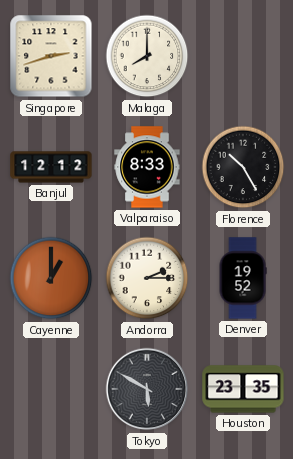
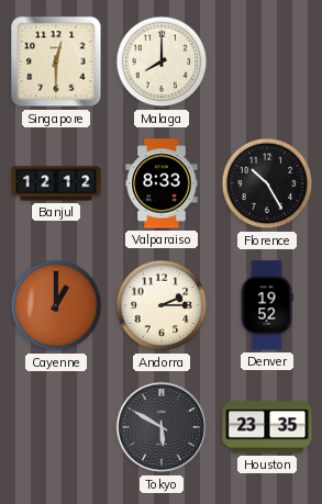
Singapore: 2:42 -> 12:30
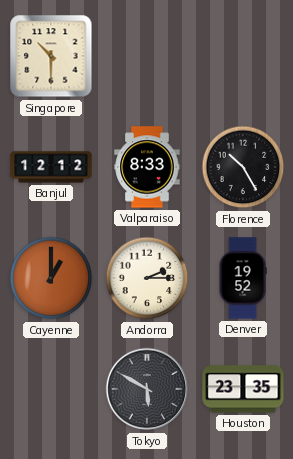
Singapore: 12:30 -> 10:30
Malaga: 8:00 -> none
